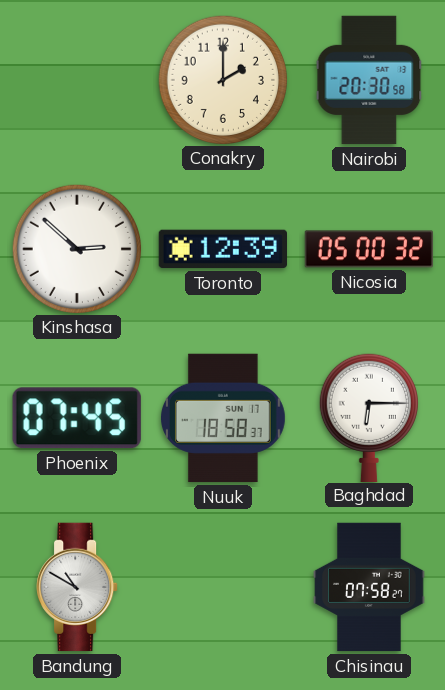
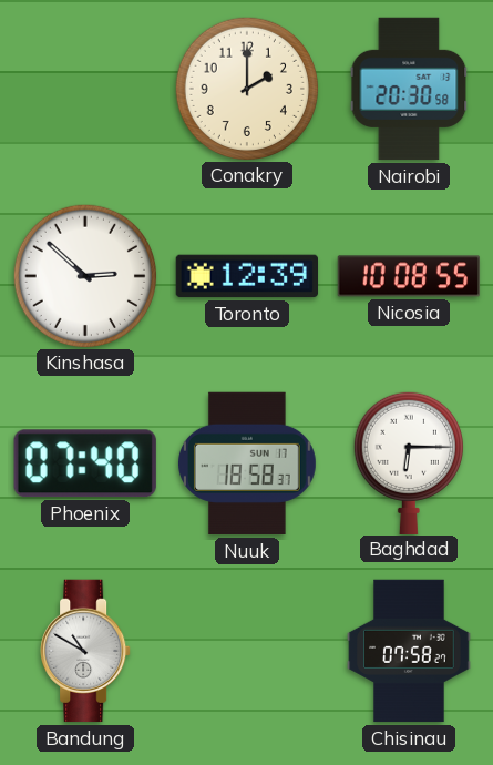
Nicosia: 05:00 -> 10:08
Phoenix: 07:45 -> 07:40
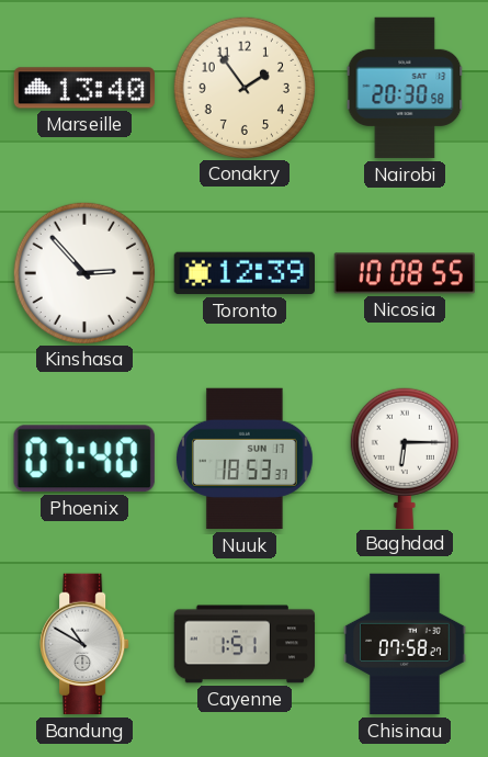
Marseille: none -> 13:40
Conakry: 2:00 -> 1:54
Kinshasa: 2:52 -> 2:53
Nuuk: 18:58 -> 18:53
Cayenne: none -> 1:51
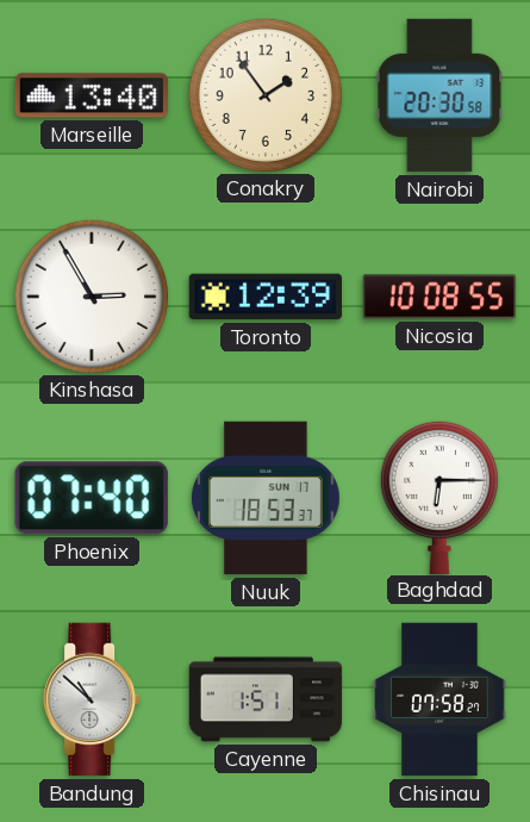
Kinshasa: 2:53 -> 2:55
Bandung: 10:50 -> 10:52
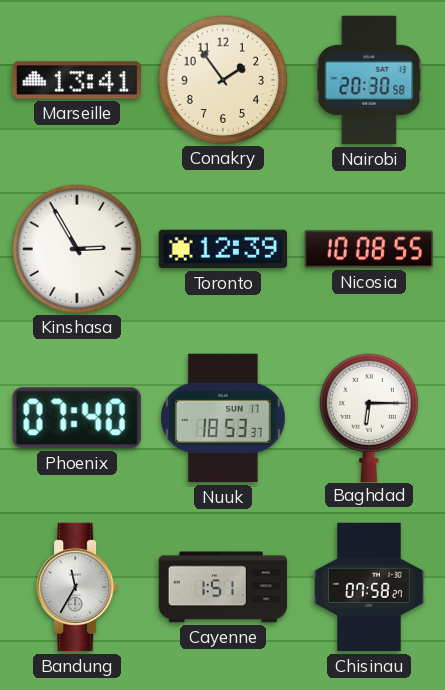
Marseille: 13:40 -> 13:41
Bandung: 10:52 -> 11:35
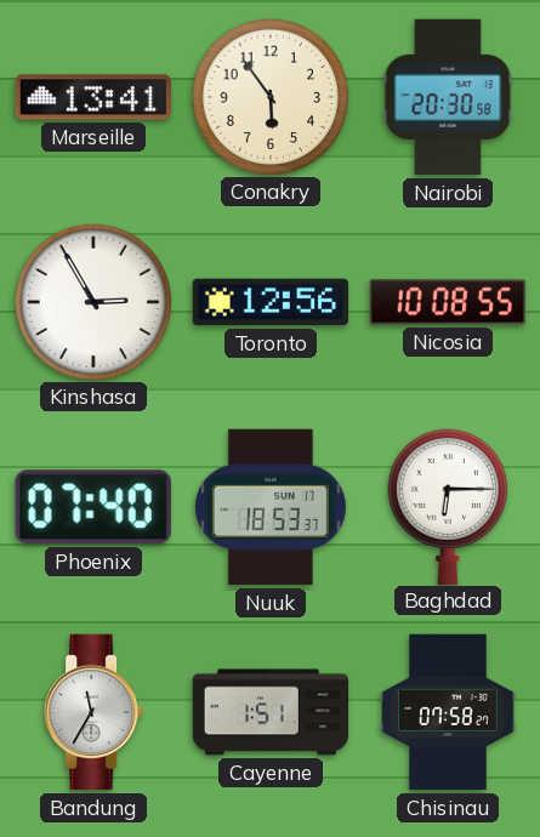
Conakry: 1:54 -> 5:54
Toronto: 12:39 -> 12:56
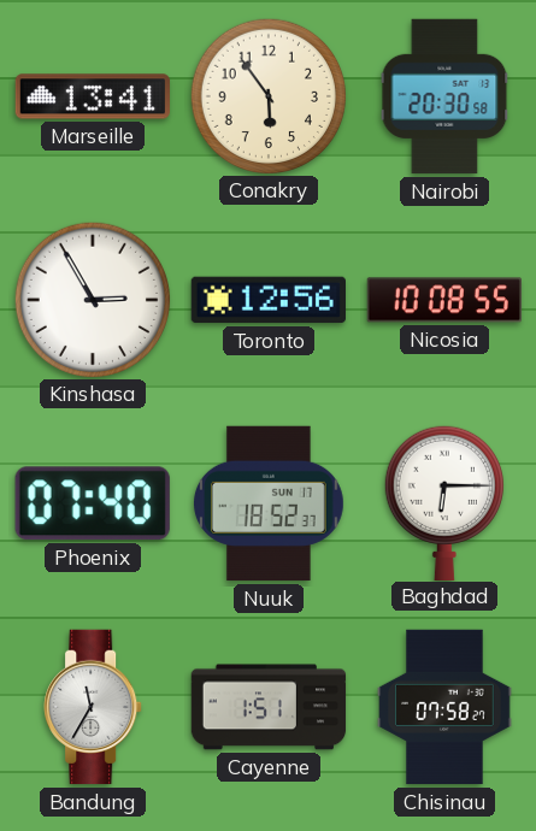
Nuuk: 18:53 -> 18:52
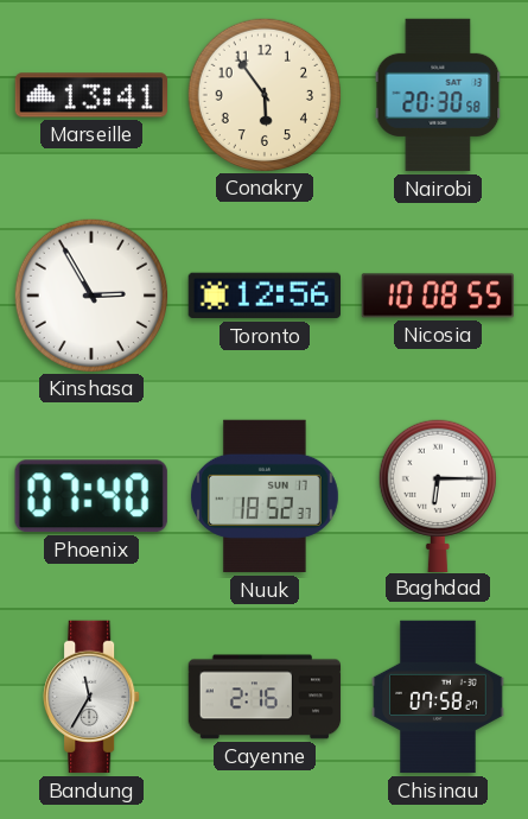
Cayenne: 1:51 -> 2:16
